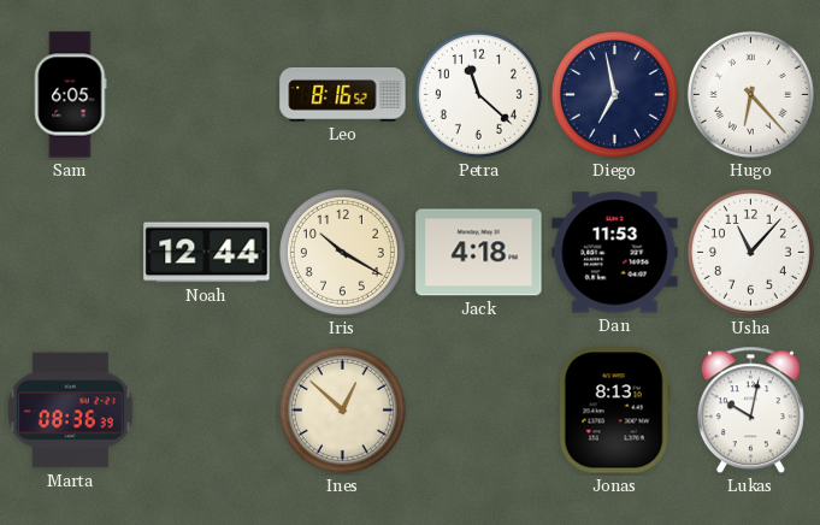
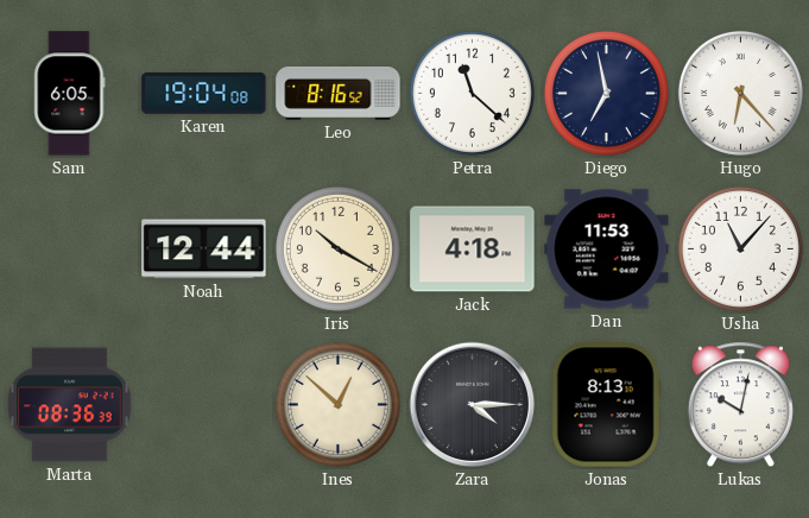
Karen: none -> 19:04
Zara: none -> 4:15
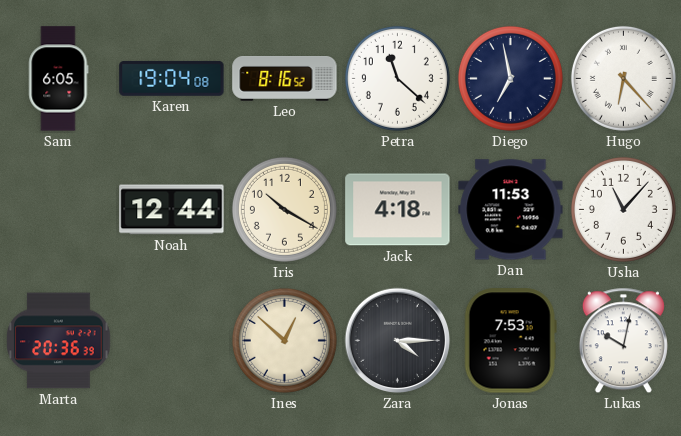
Marta: 08:36 -> 20:36
Jonas: 8:13 -> 7:53
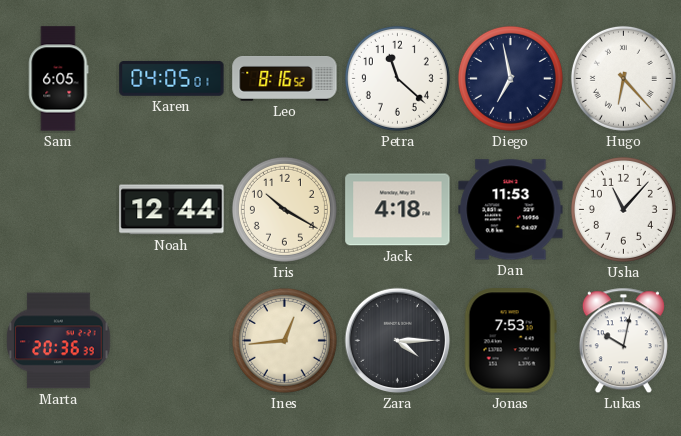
Karen: 19:04 -> 04:05
Ines: 12:52 -> 12:44
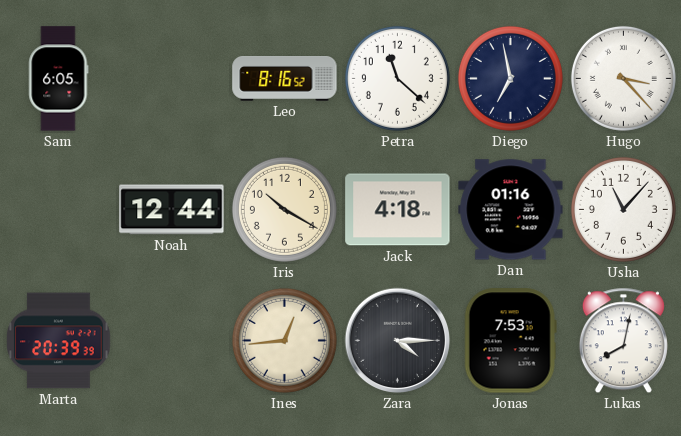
Karen: 04:05 -> none
Hugo: 6:23 -> 3:23
Dan: 11:53 -> 01:16
Marta: 20:36 -> 20:39
Lukas: 10:02 -> 8:02
